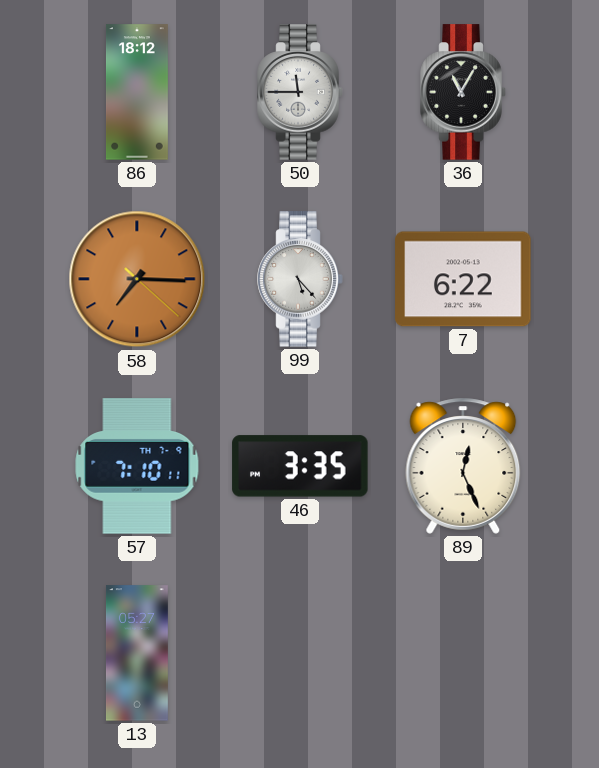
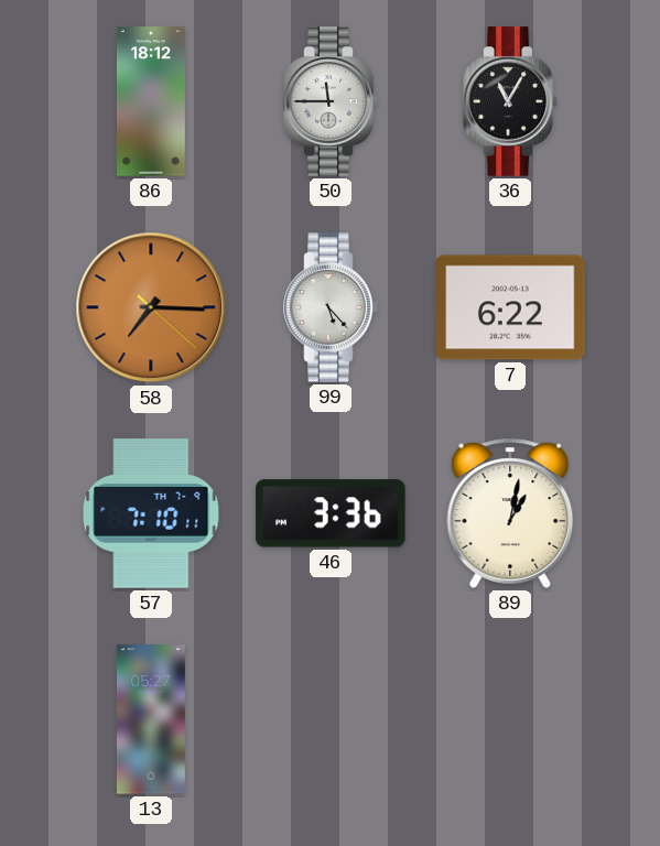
46: 3:35 -> 3:36
89: 12:26 -> 1:02
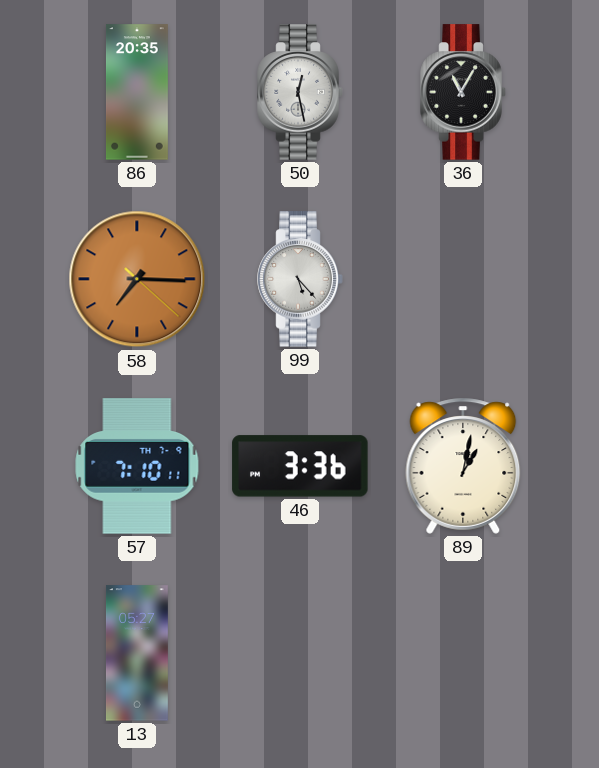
86: 18:12 -> 20:35
50: 11:45 -> 12:28
7: 6:22 -> none
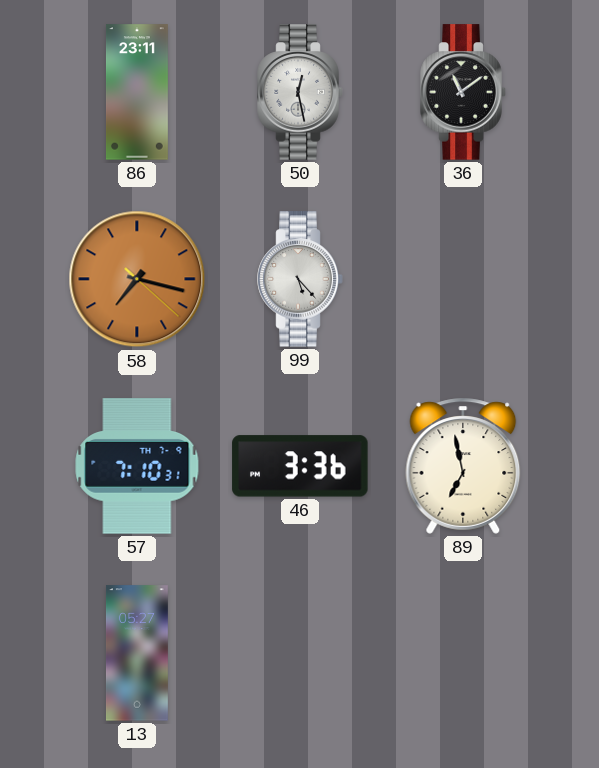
86: 20:35 -> 23:11
36: 11:05 -> 11:09
58: 7:15 -> 7:17
57: 7:10:11 -> 7:10:31
89: 1:02 -> 6:58
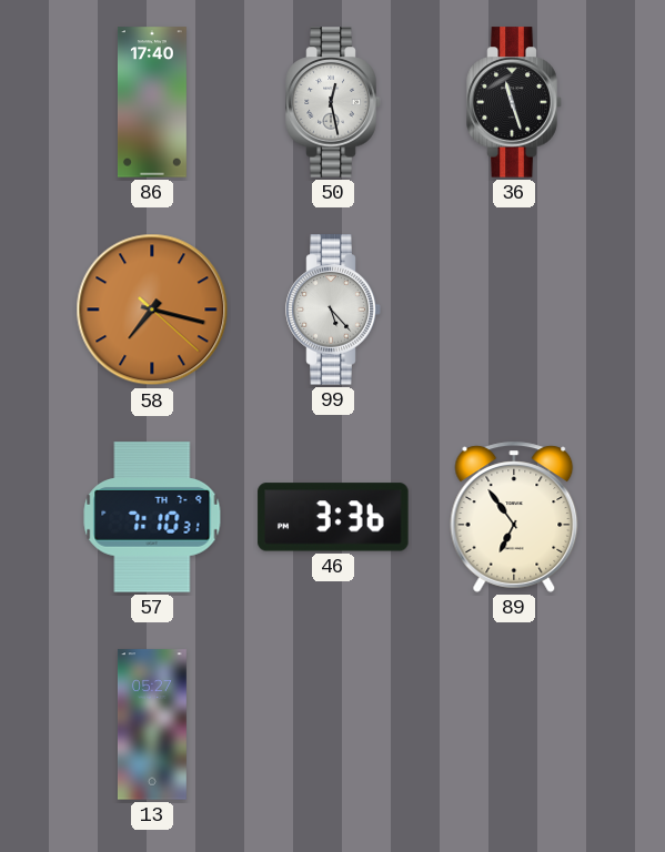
86: 23:11 -> 17:40
36: 11:09 -> 11:27
89: 6:58 -> 6:54
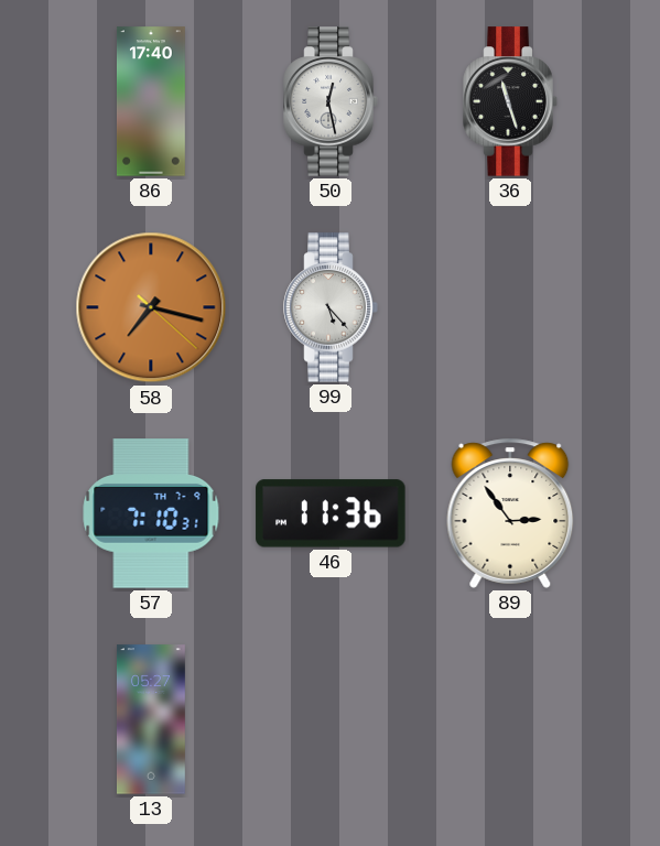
46: 3:36 -> 11:36
89: 6:54 -> 2:54
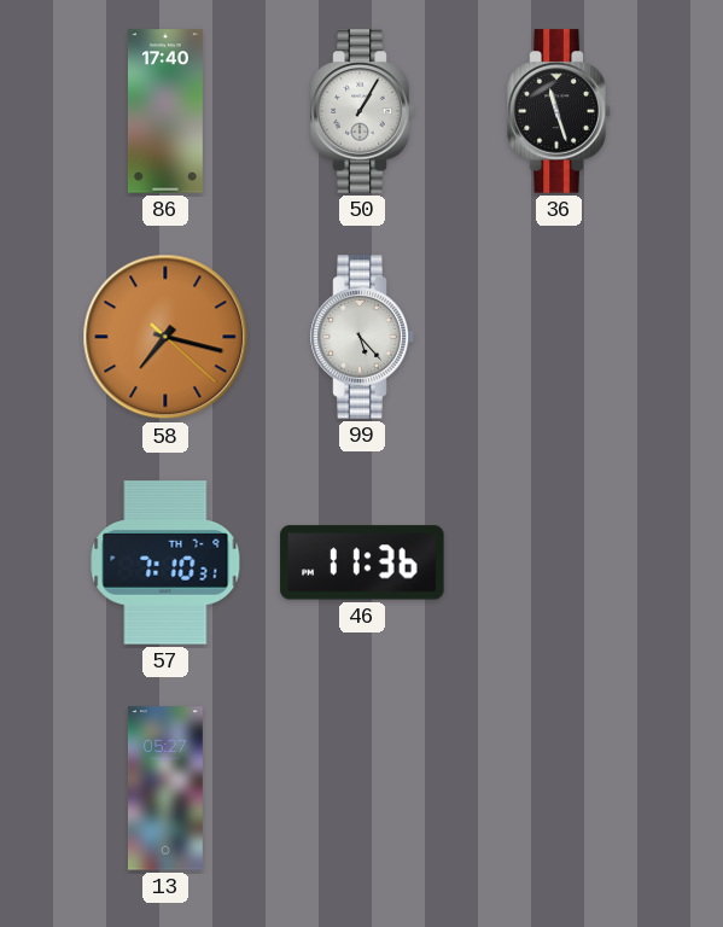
50: 12:28 -> 1:05
89: 2:54 -> none
